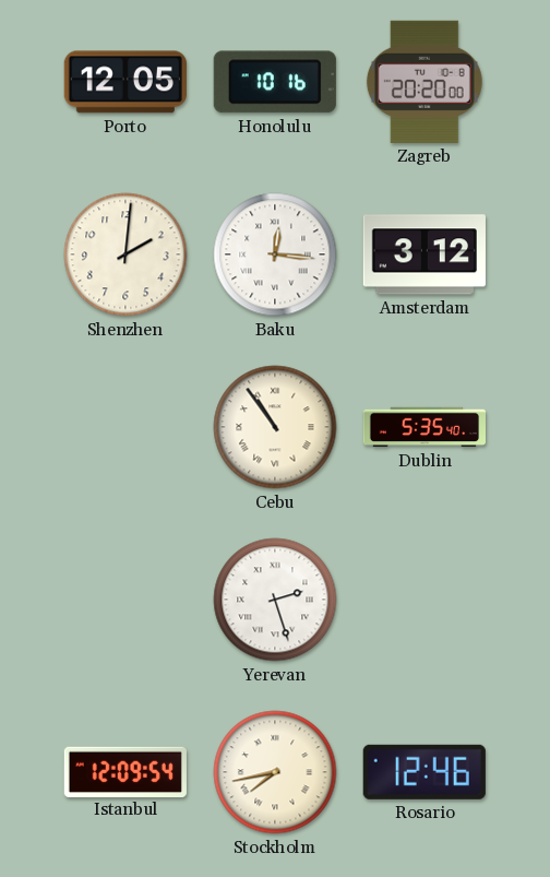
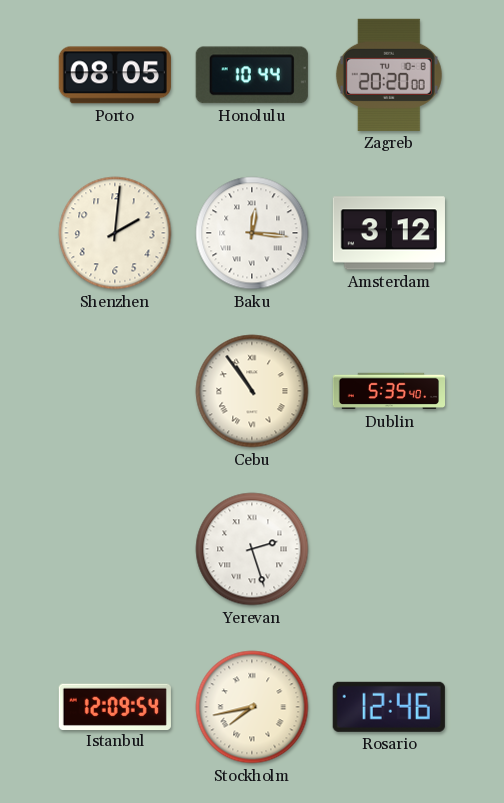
Porto: 12:05 -> 08:05
Honolulu: 10:16 -> 10:44
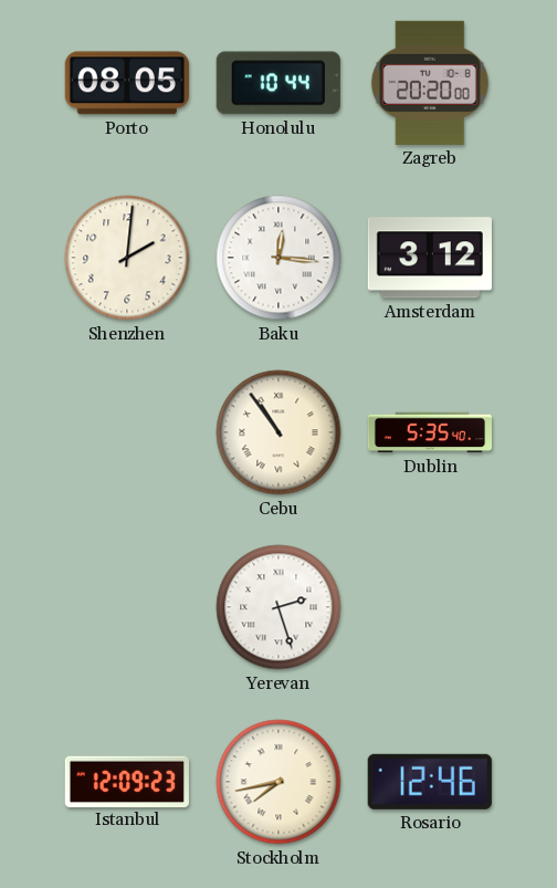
Istanbul: 12:09:54 -> 12:09:23
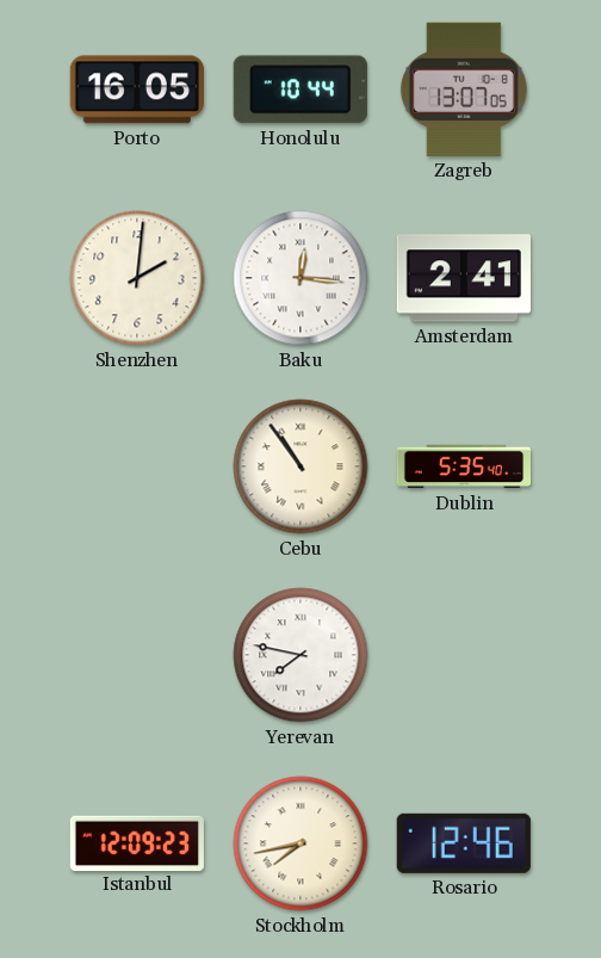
Porto: 08:05 -> 16:05
Zagreb: 20:20 -> 13:07
Amsterdam: 3:12 -> 2:41
Yerevan: 2:27 -> 7:47
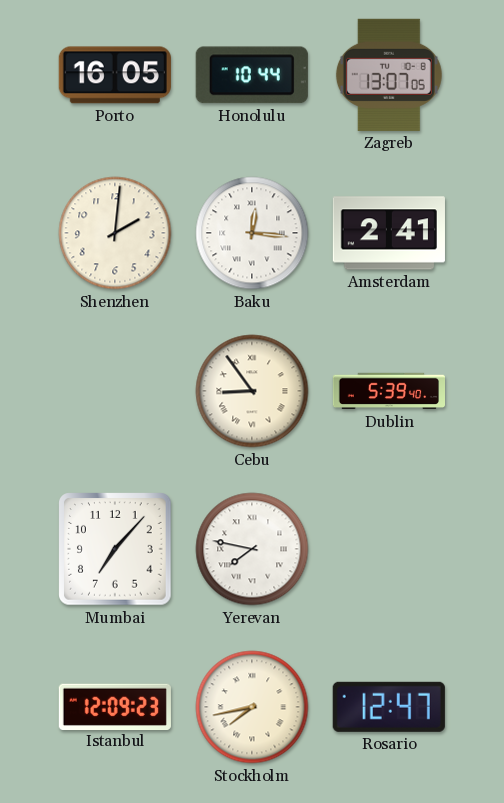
Cebu: 10:54 -> 8:54
Dublin: 5:35 -> 5:39
Mumbai: none -> 7:07
Rosario: 12:46 -> 12:47
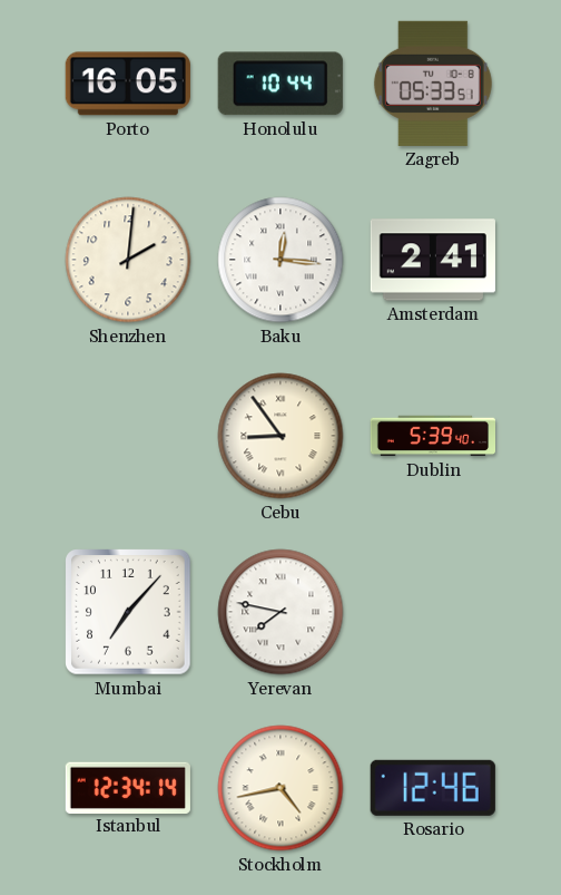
Zagreb: 13:07 -> 05:33
Istanbul: 12:09 -> 12:34
Stockholm: 7:43 -> 4:43
Rosario: 12:47 -> 12:46
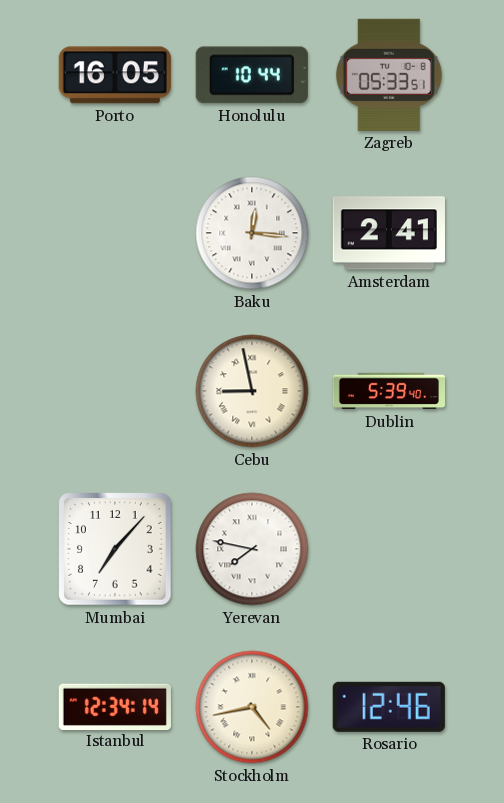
Shenzhen: 2:01 -> none
Cebu: 8:54 -> 8:58
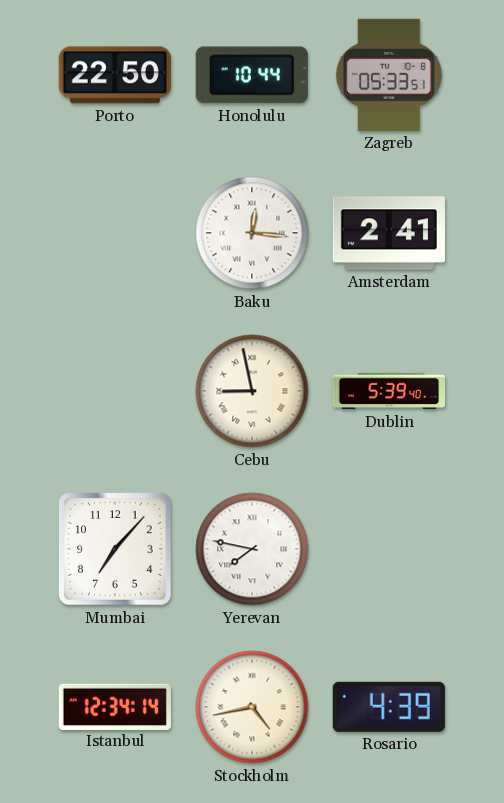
Porto: 16:05 -> 22:50
Rosario: 12:46 -> 4:39
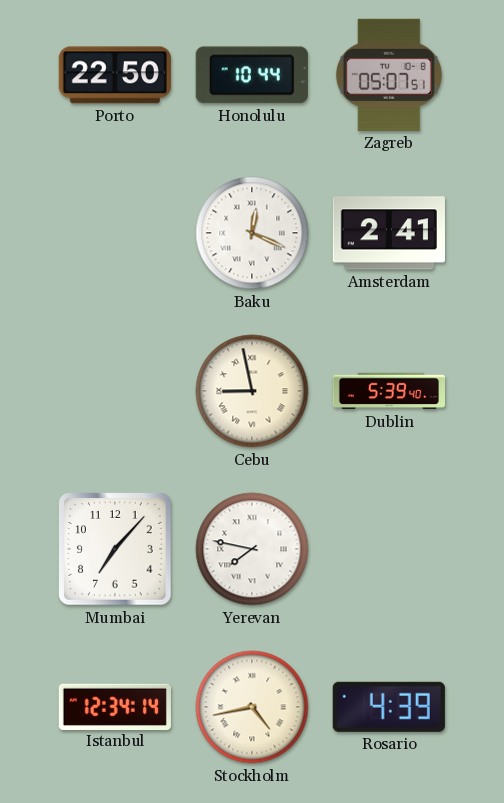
Zagreb: 05:33 -> 05:07
Baku: 12:16 -> 12:19
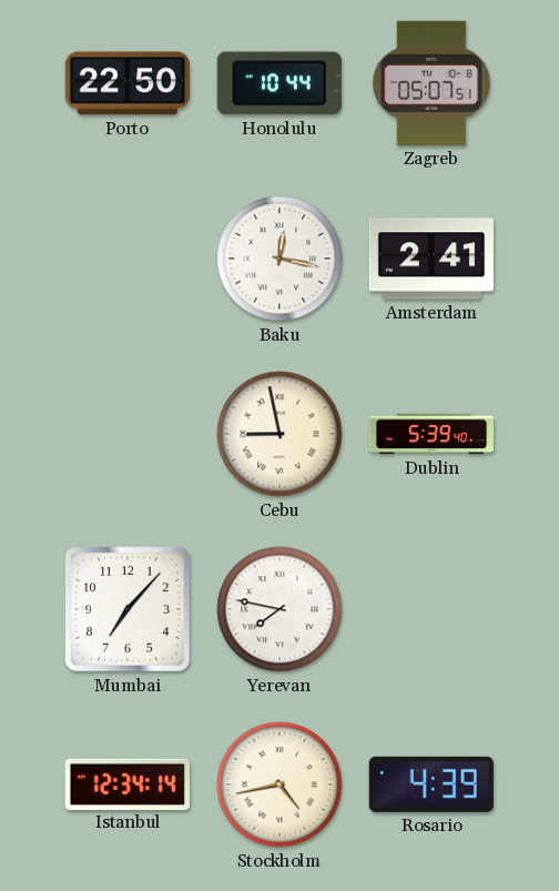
Baku: 12:19 -> 12:17
